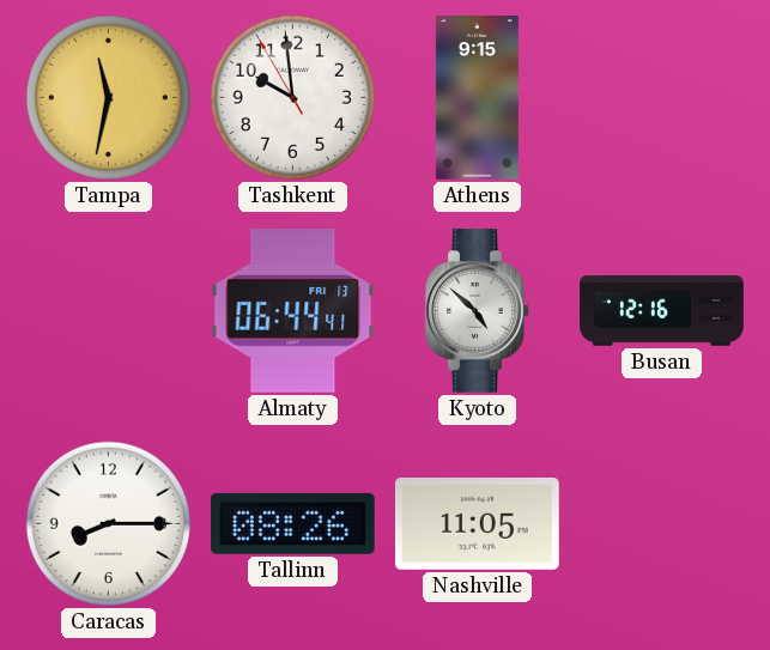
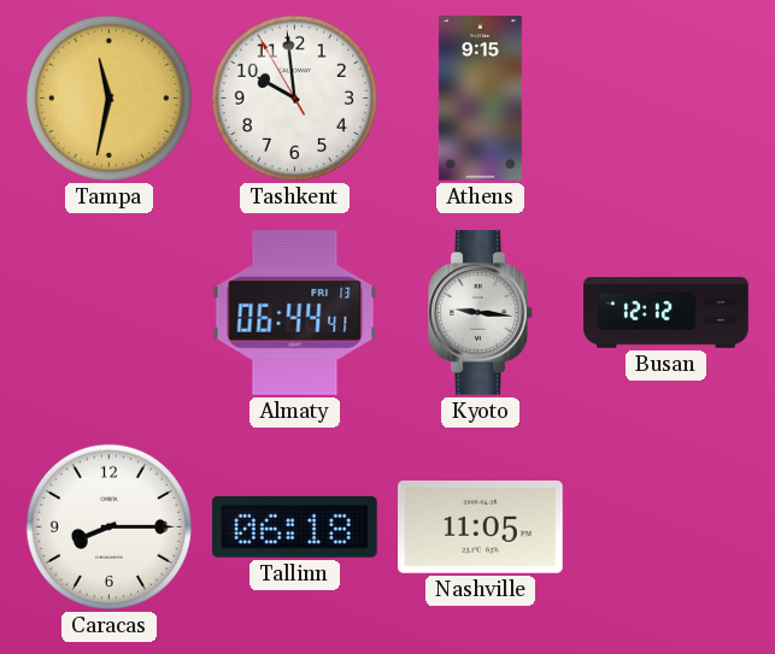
Kyoto: 4:52 -> 9:16
Busan: 12:16 -> 12:12
Tallinn: 08:26 -> 06:18
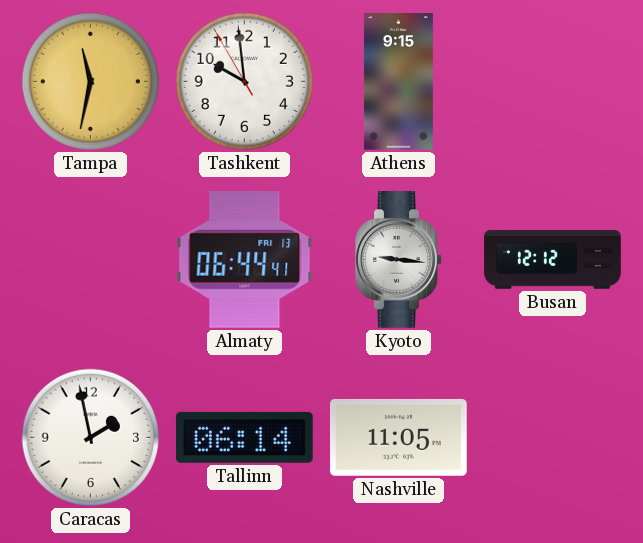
Caracas: 8:15 -> 1:58
Tallinn: 06:18 -> 06:14
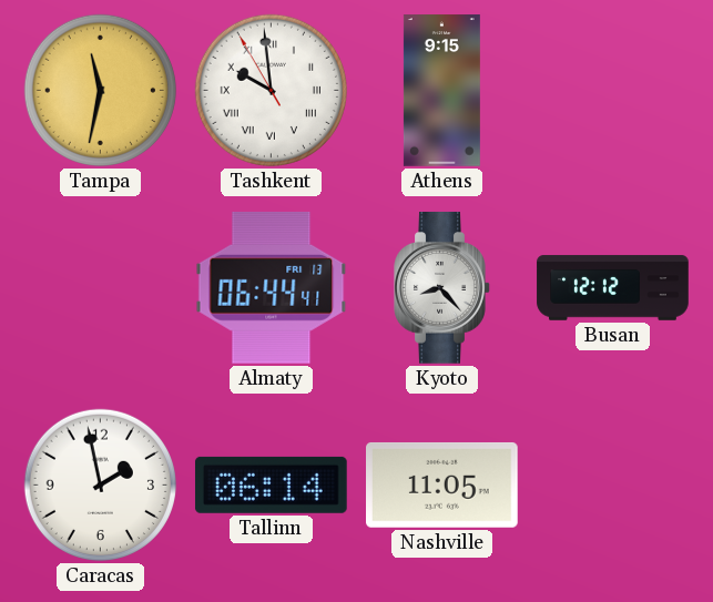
Tashkent numerals: Arabic -> Roman
Kyoto: 9:16 -> 8:23
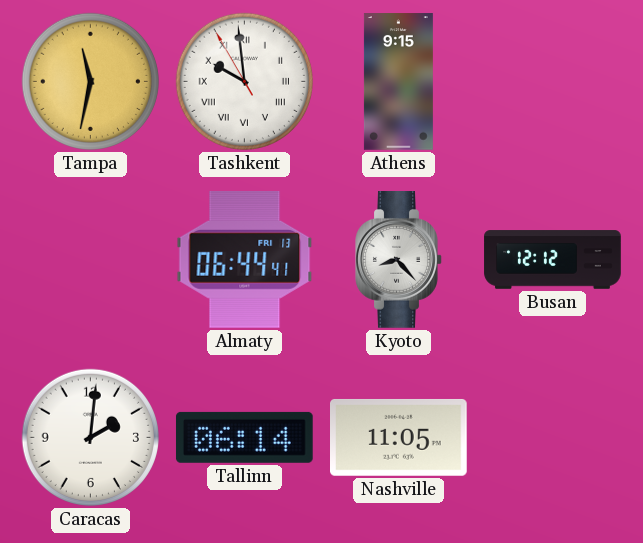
Caracas: 1:58 -> 2:01
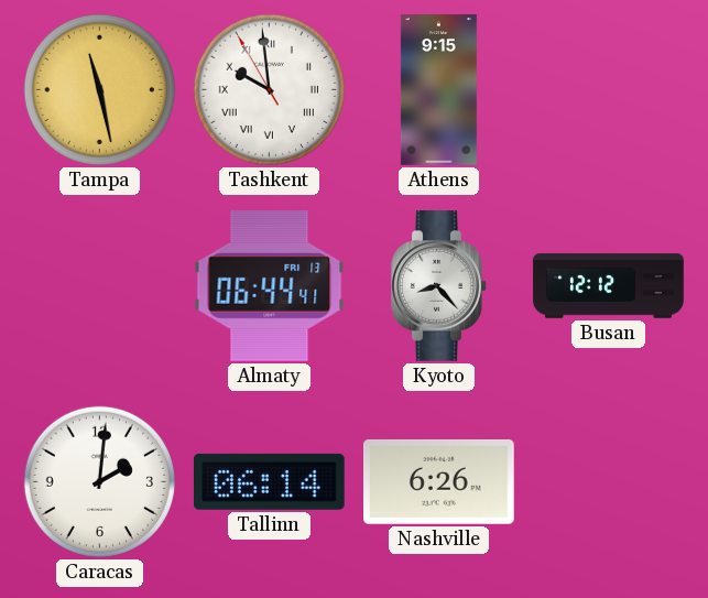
Tampa: 11:32 -> 11:28
Nashville: 11:05 -> 6:26
